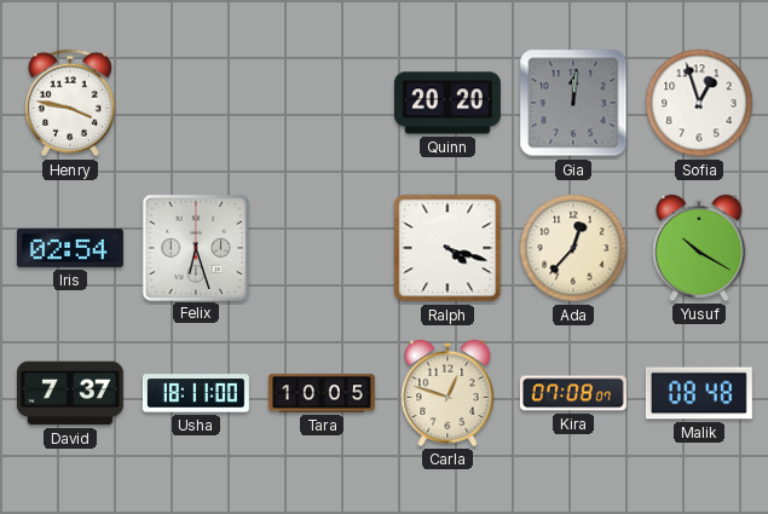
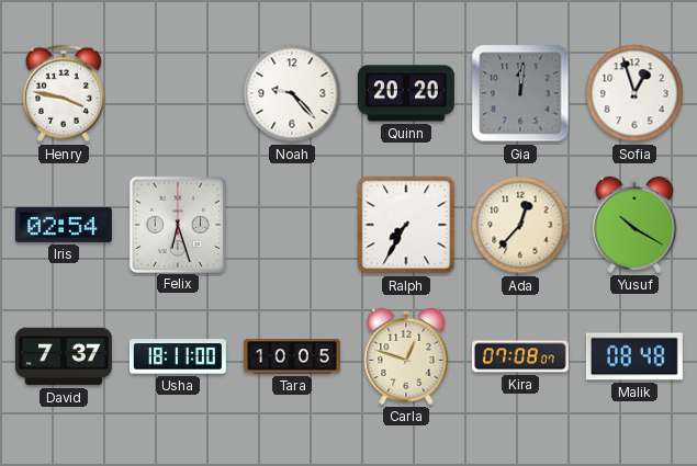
Noah: none -> 9:23
Ralph: 4:18 -> 7:35
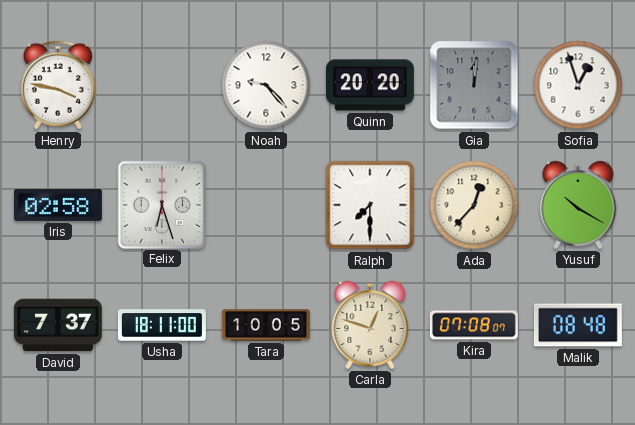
Iris: 02:54 -> 02:58
Ralph: 7:35 -> 7:30
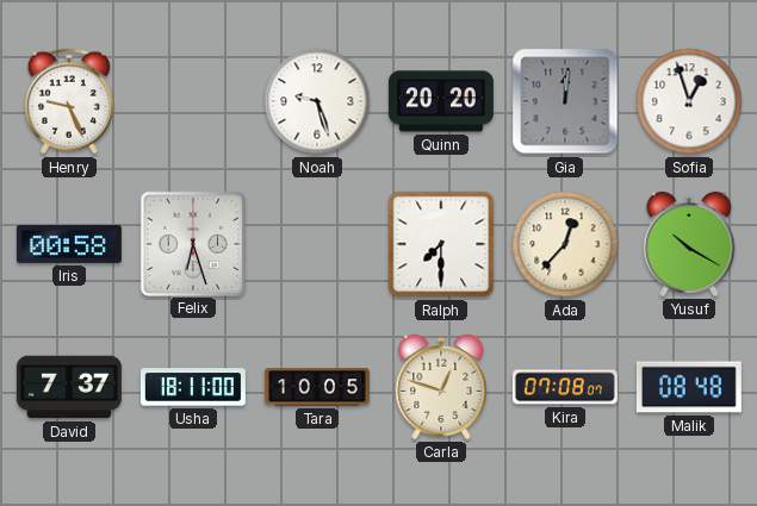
Henry: 3:47 -> 9:26
Noah: 9:23 -> 9:27
Iris: 02:58 -> 00:58
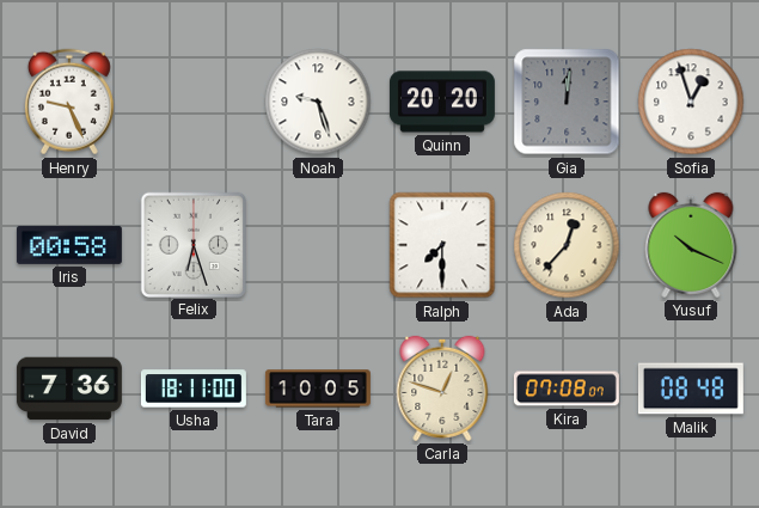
Yusuf: 10:20 -> 10:19
David: 7:37 -> 7:36
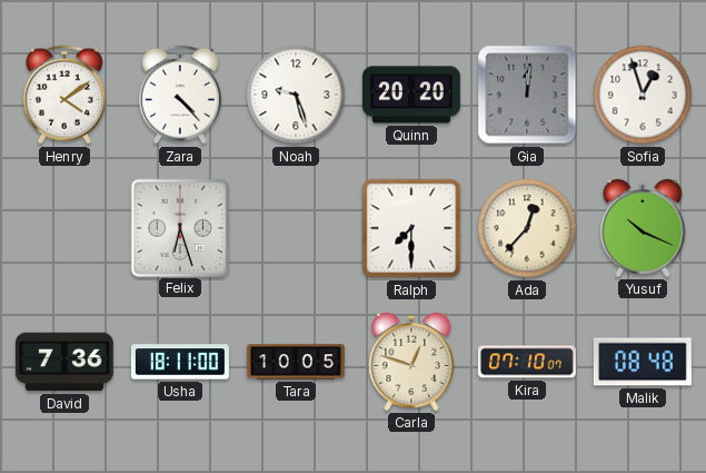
Henry: 9:26 -> 4:09
Zara: none -> 4:23
Iris: 00:58 -> none
Kira: 07:08 -> 07:10
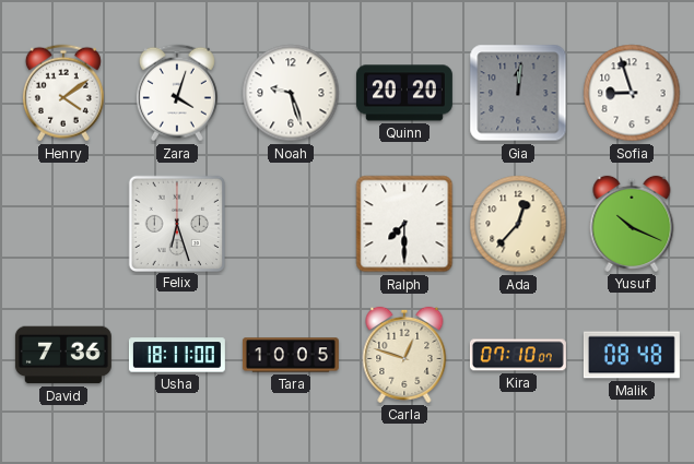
Zara: 4:23 -> 4:03
Sofia: 12:57 -> 8:57
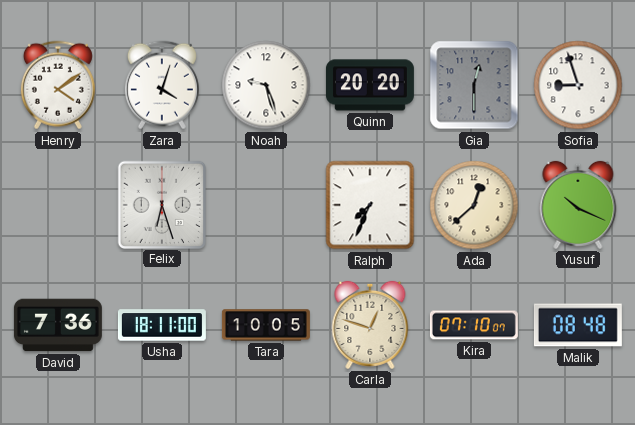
Gia: 12:01 -> 12:30
Ralph: 7:30 -> 7:34
Ada: 12:37 -> 12:38
